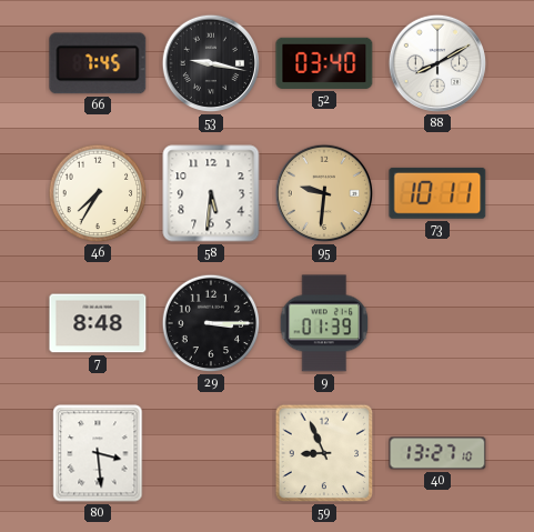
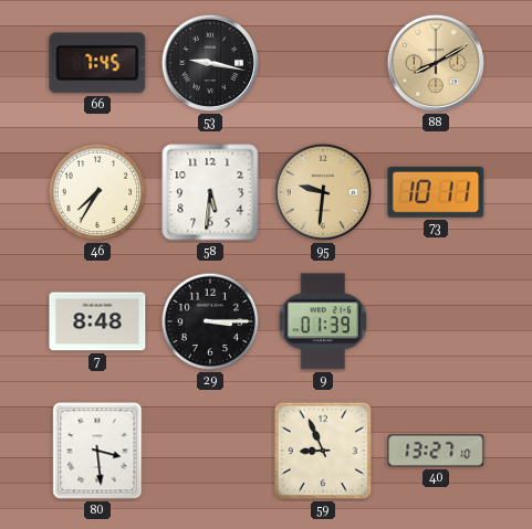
52: 03:40 -> none
88 dial: white -> champagne
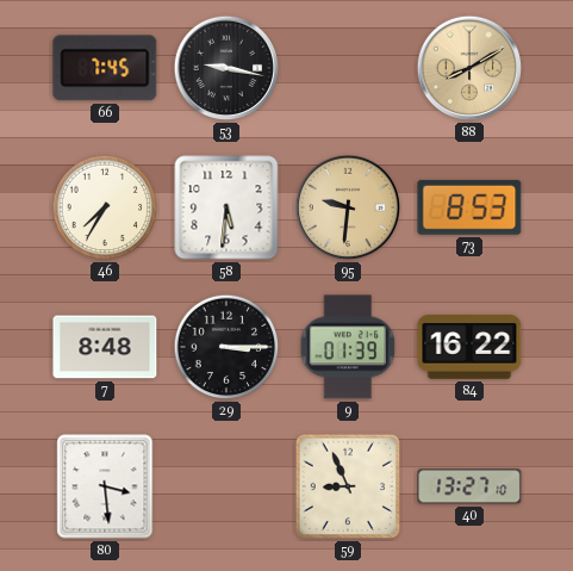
73: 10:11 -> 8:53
84: none -> 16:22
